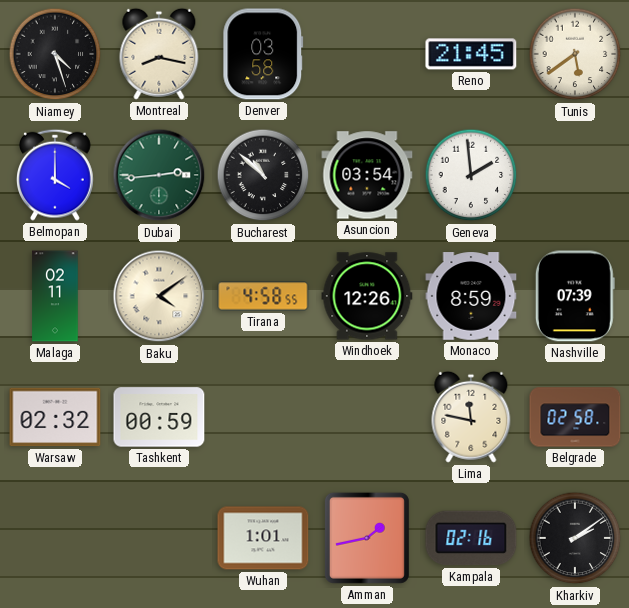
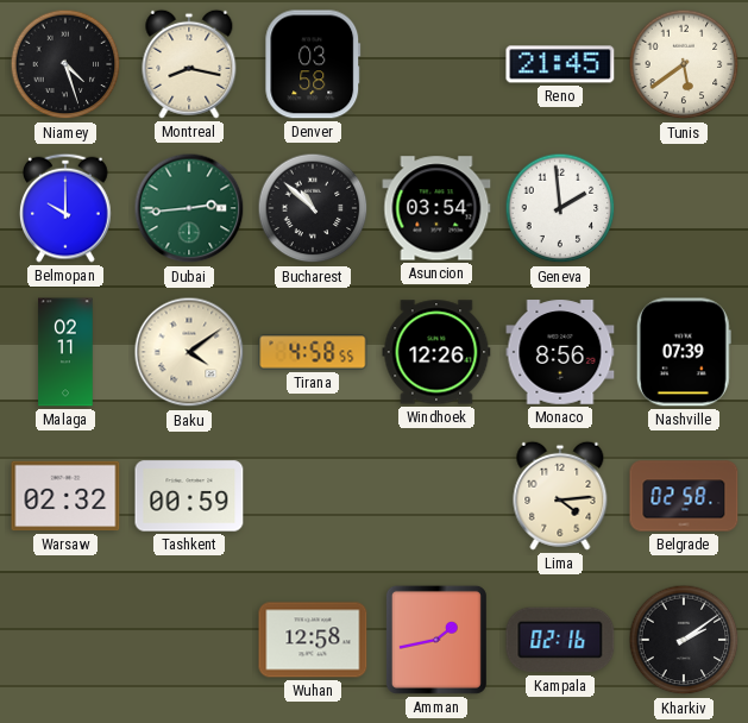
Belmopan: 4:00 -> 10:00
Monaco: 8:59 -> 8:56
Lima: 11:47 -> 4:14
Wuhan: 1:01 -> 12:58
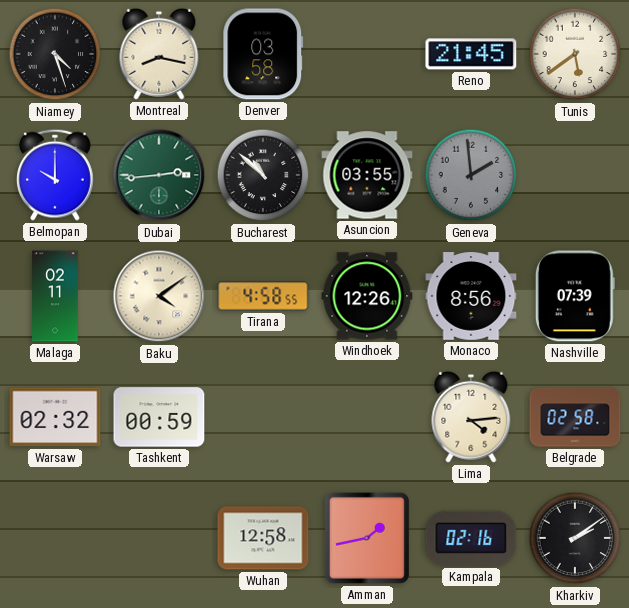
Asuncion: 03:54 -> 03:55
Geneva dial: white -> grey
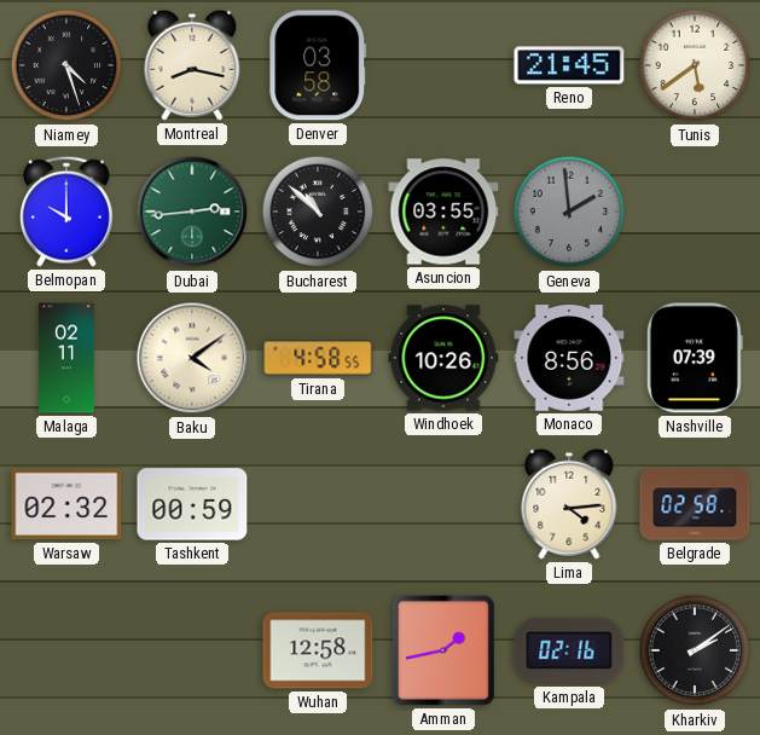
Windhoek: 12:26 -> 10:26
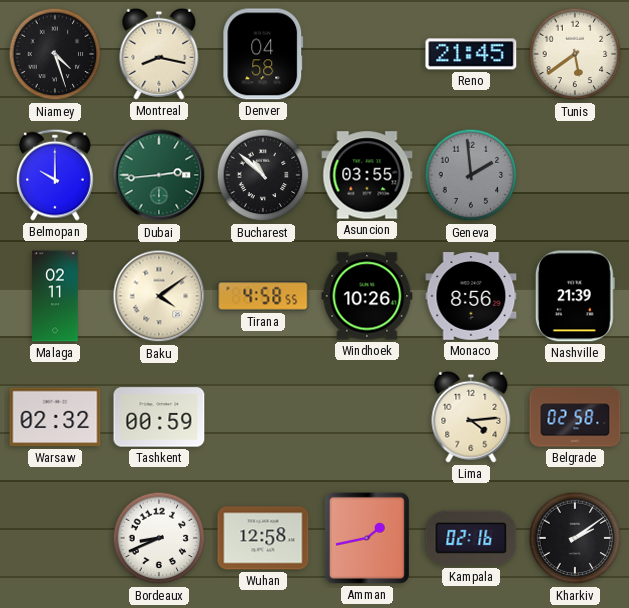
Denver: 03:58 -> 04:58
Nashville: 07:39 -> 21:39
Bordeaux: none -> 8:41
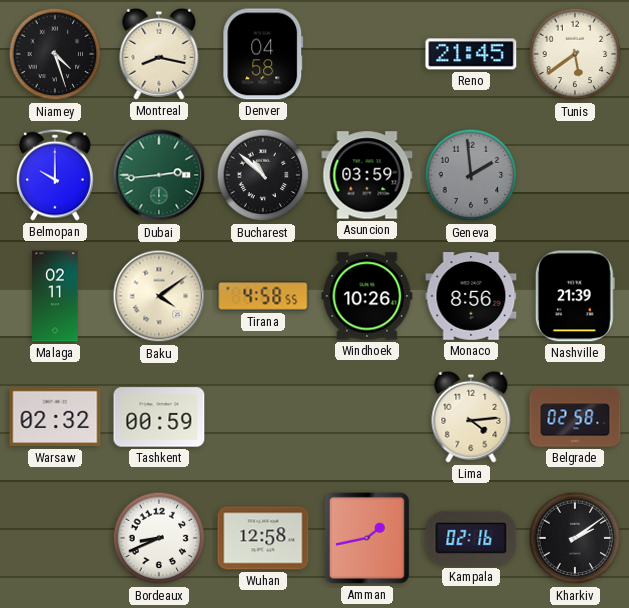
Asuncion: 03:55 -> 03:59
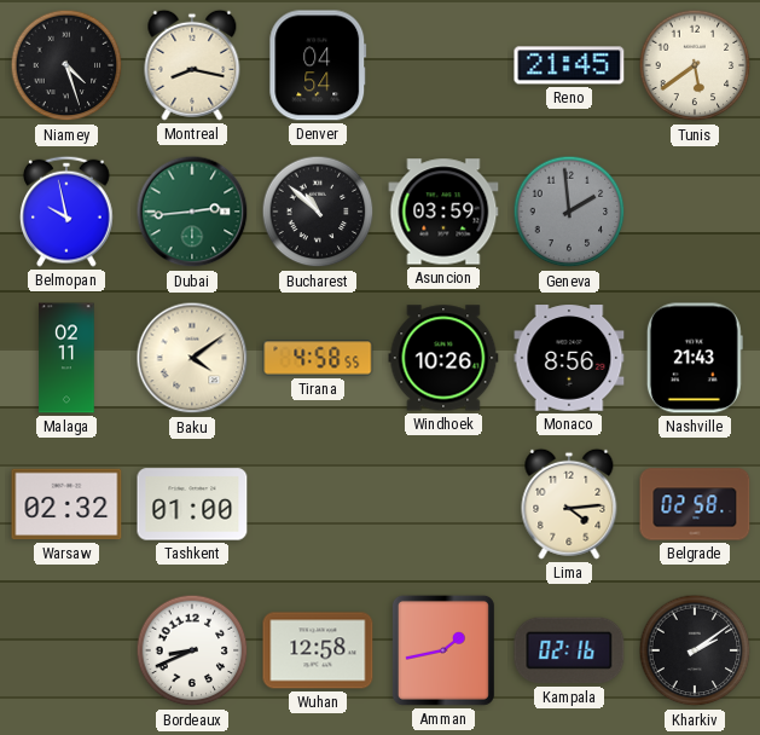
Denver: 04:58 -> 04:54
Belmopan: 10:00 -> 9:58
Nashville: 21:39 -> 21:43
Tashkent: 00:59 -> 01:00
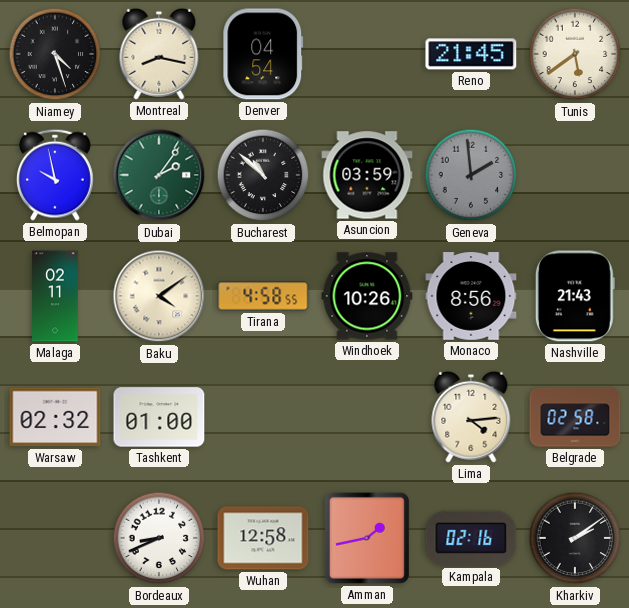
Dubai: 2:44 -> 2:06
